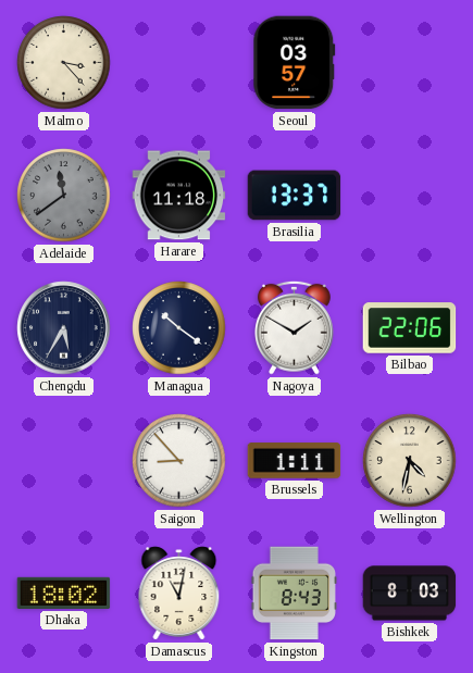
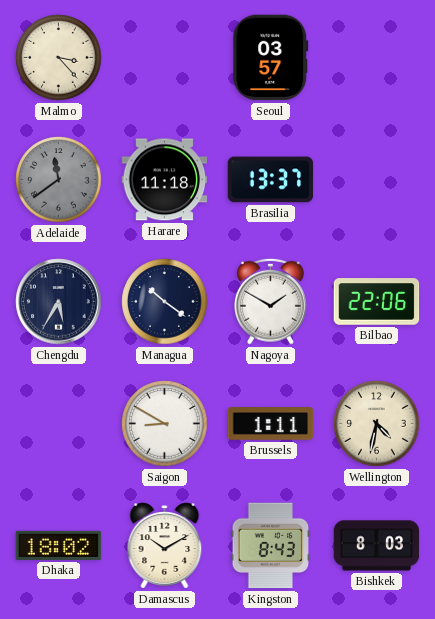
Saigon: 8:53 -> 8:50
Damascus: 11:02 -> 10:10
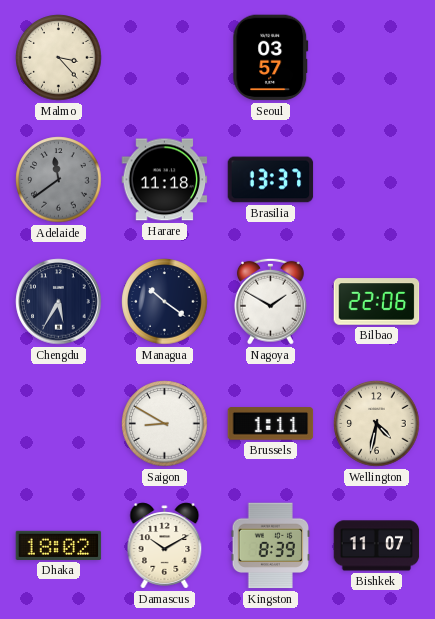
Kingston: 8:43 -> 8:39
Bishkek: 8:03 -> 11:07
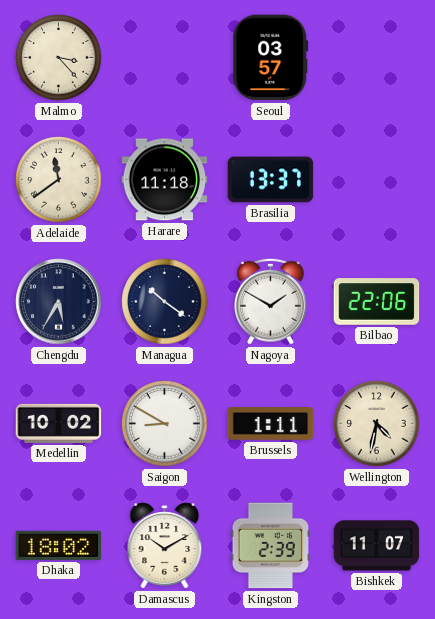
Adelaide dial: grey -> cream
Medellin: none -> 10:02
Kingston: 8:39 -> 2:39
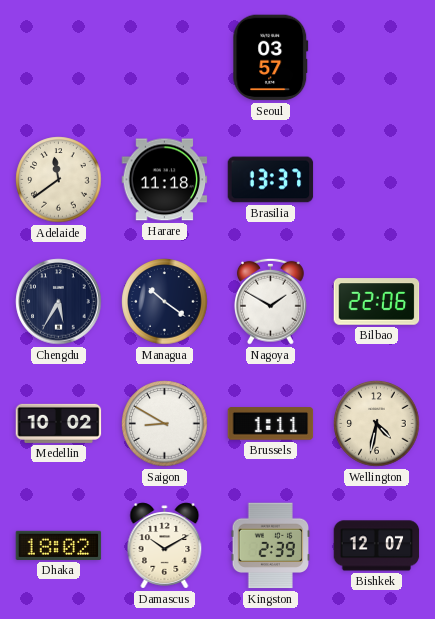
Malmo: 3:23 -> none
Bishkek: 11:07 -> 12:07
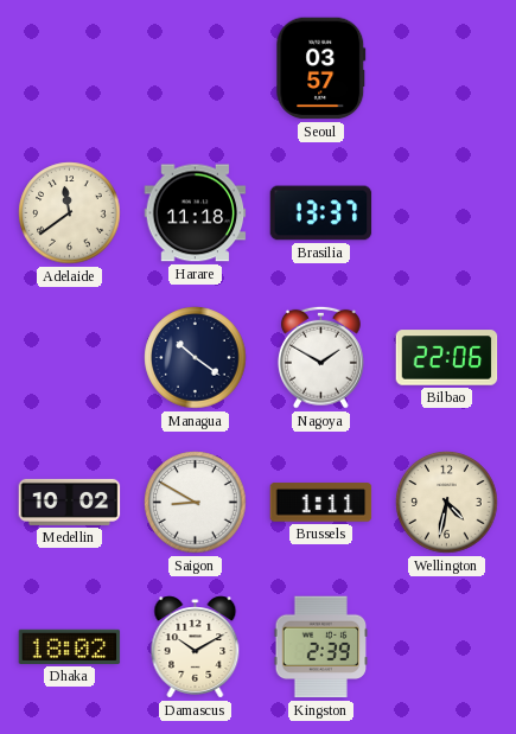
Chengdu: 5:35 -> none
Bishkek: 12:07 -> none
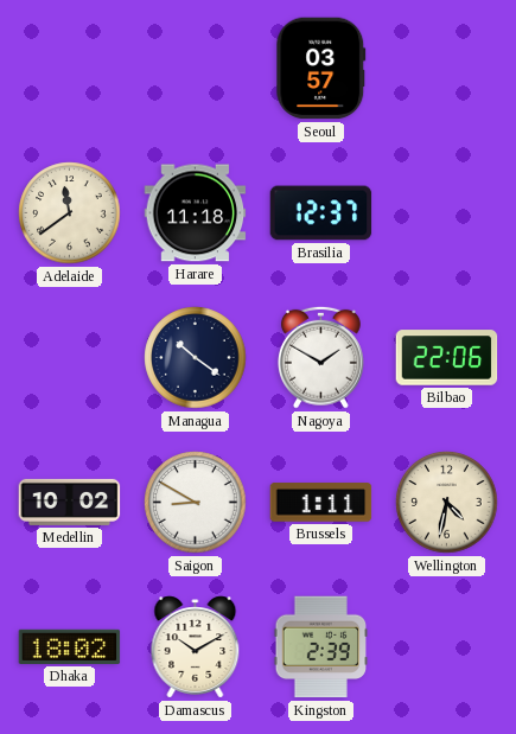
Brasilia: 13:37 -> 12:37
